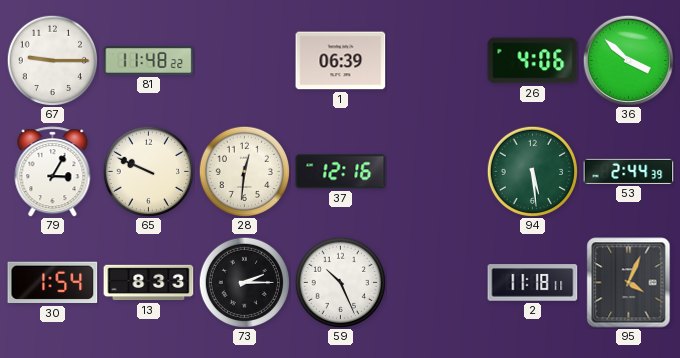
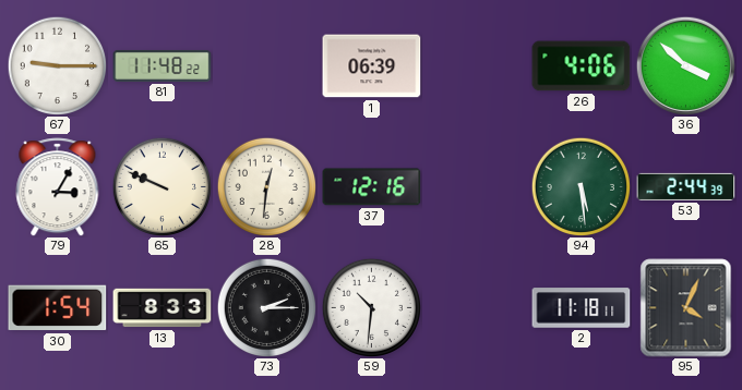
59: 10:26 -> 10:31
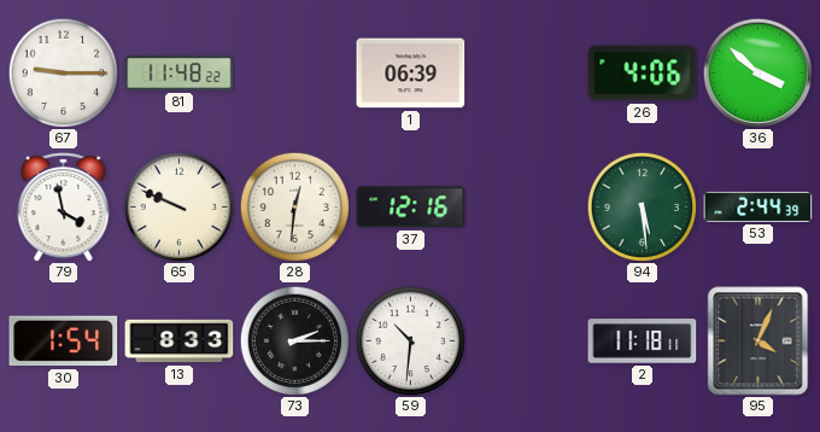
79: 3:05 -> 3:58
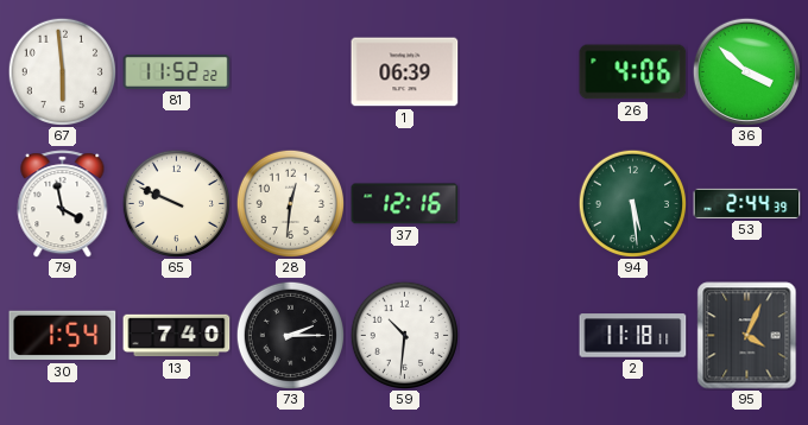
67: 9:15 -> 5:59
81: 11:48 -> 11:52
13: 8:33 -> 7:40
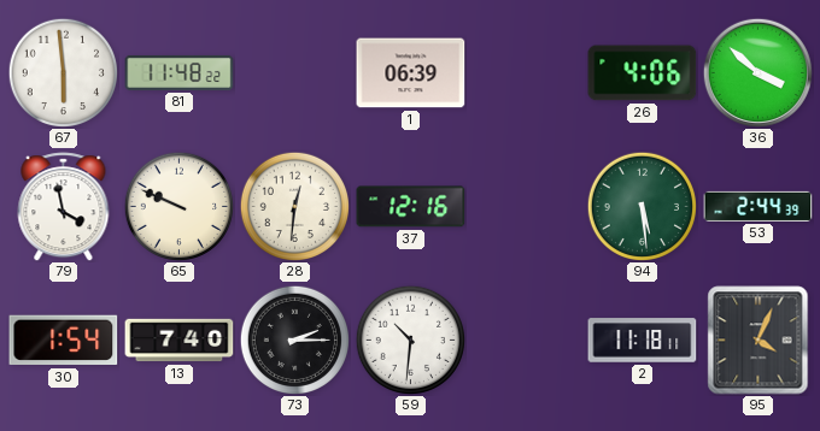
81: 11:52 -> 11:48
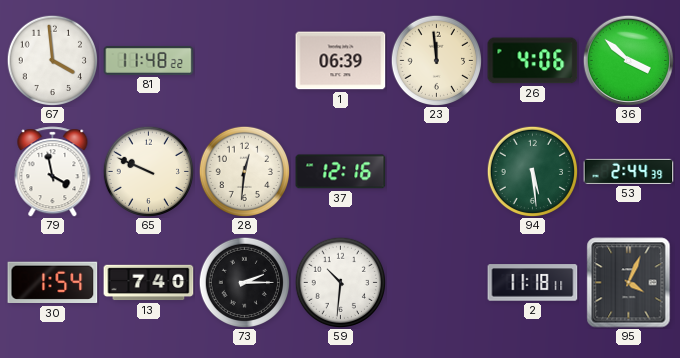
67: 5:59 -> 3:59
23: none -> 11:59
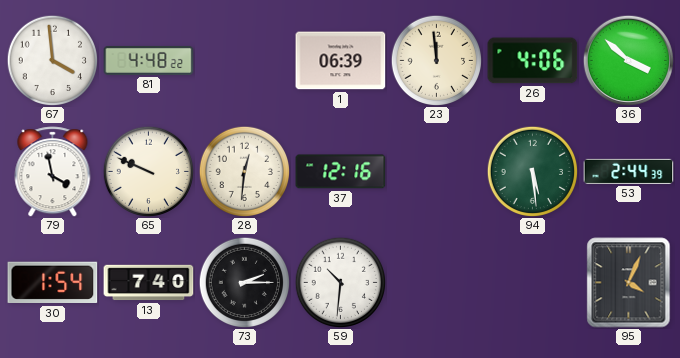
81: 11:48 -> 4:48
2: 11:18 -> none
